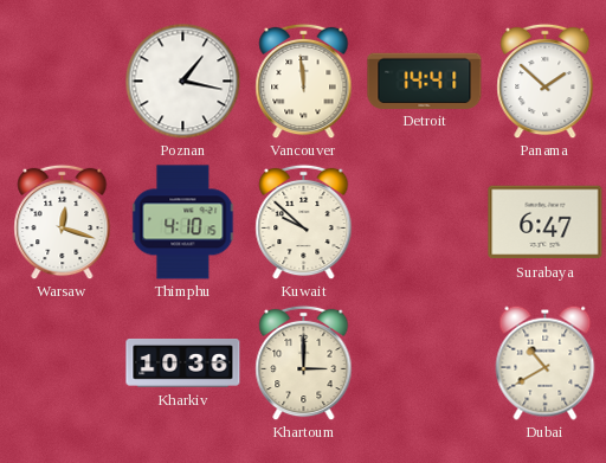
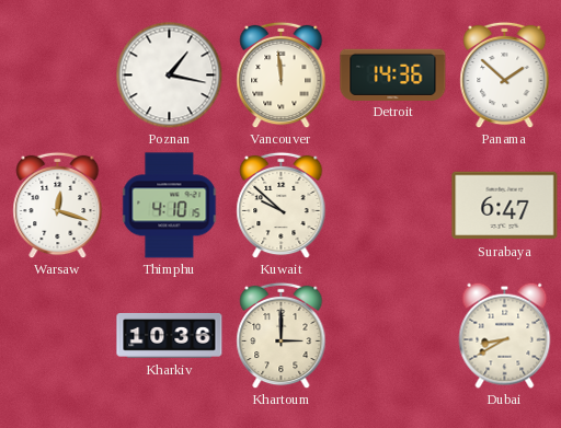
Detroit: 14:41 -> 14:36
Dubai: 10:40 -> 8:40
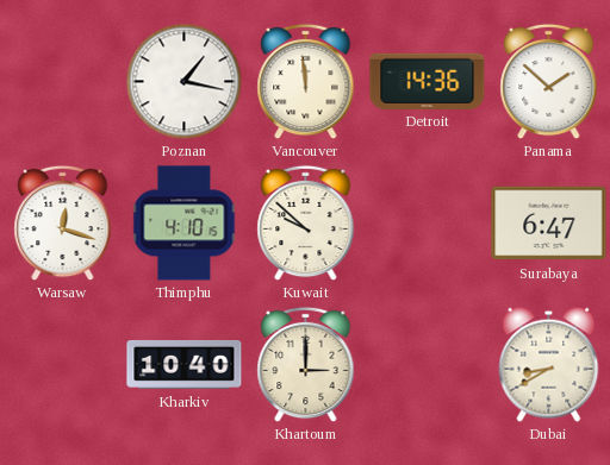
Kharkiv: 10:36 -> 10:40
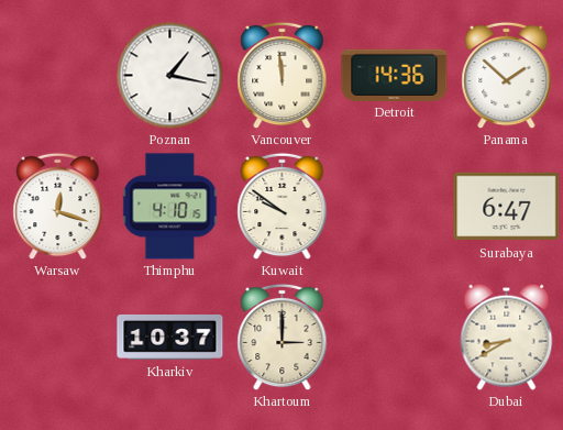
Kuwait: 9:52 -> 9:51
Kharkiv: 10:40 -> 10:37
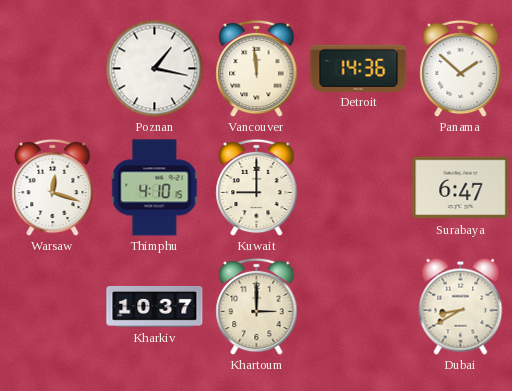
Kuwait: 9:51 -> 9:00
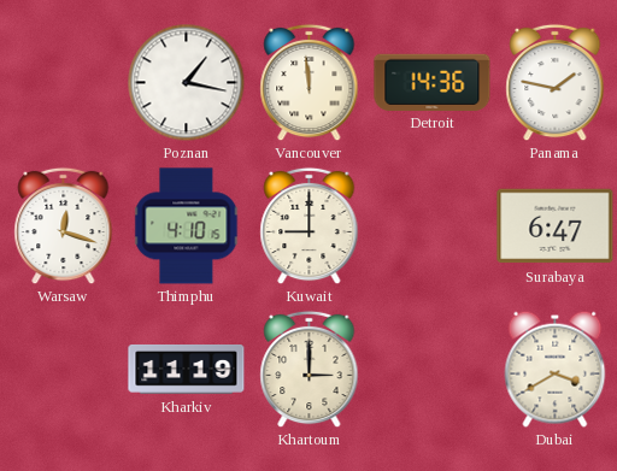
Panama: 1:52 -> 1:47
Kharkiv: 10:37 -> 11:19
Dubai: 8:40 -> 3:40
